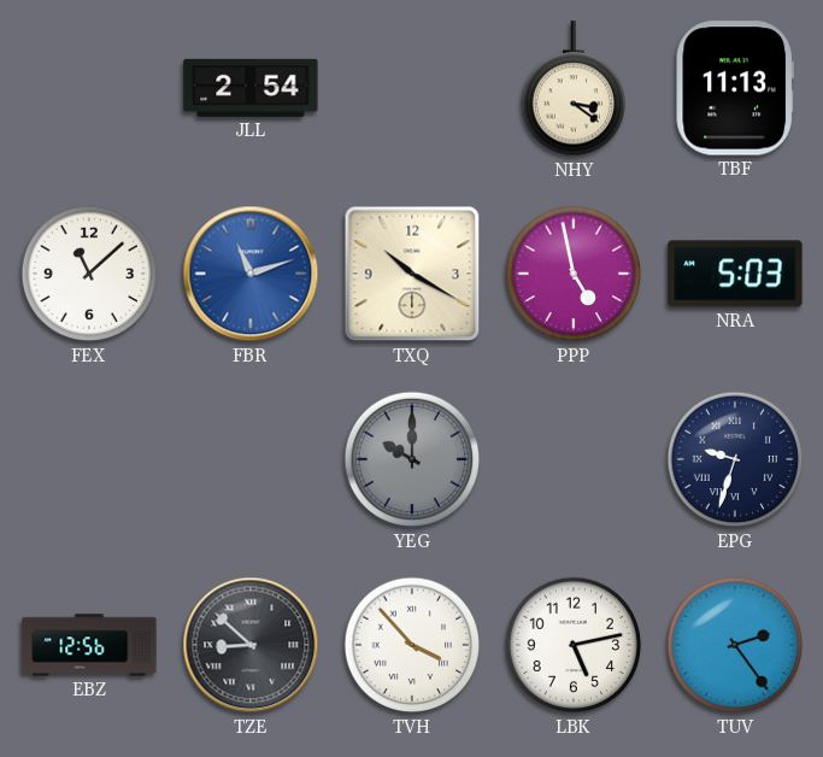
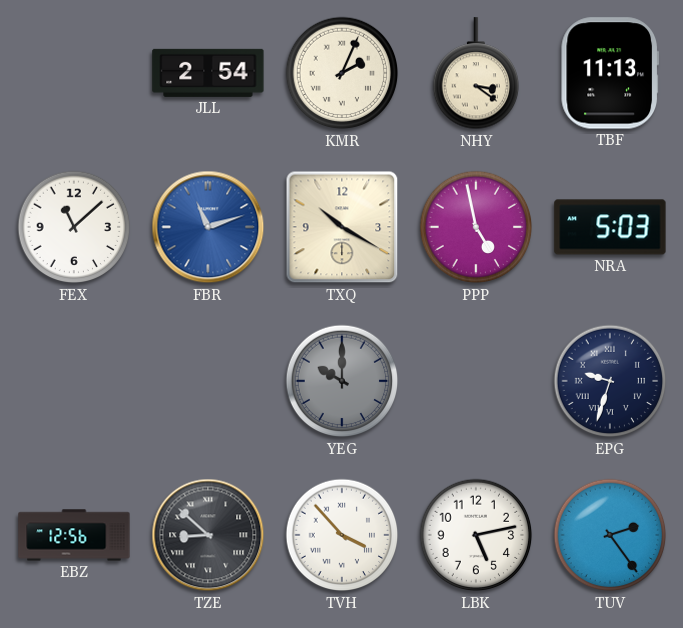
KMR: none -> 2:04
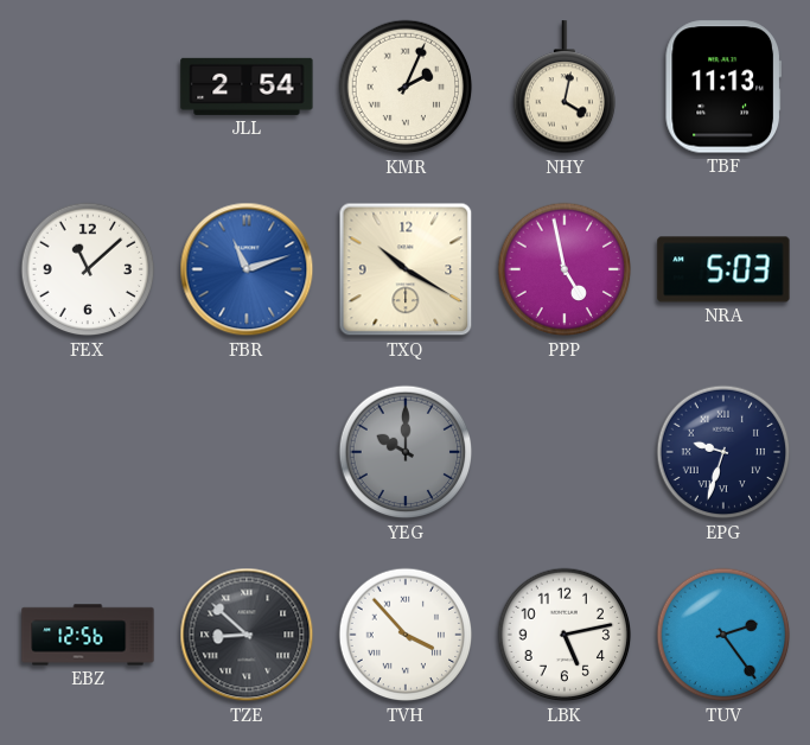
NHY: 3:21 -> 4:02
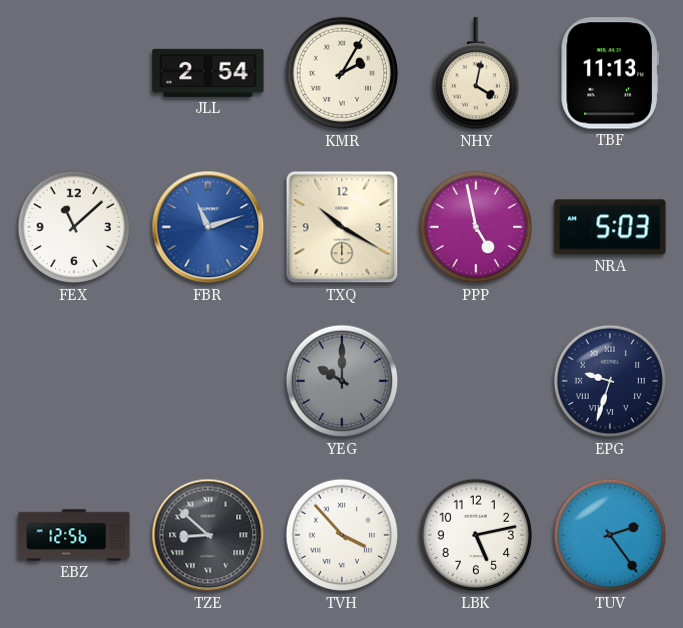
KMR: 2:04 -> 2:05
